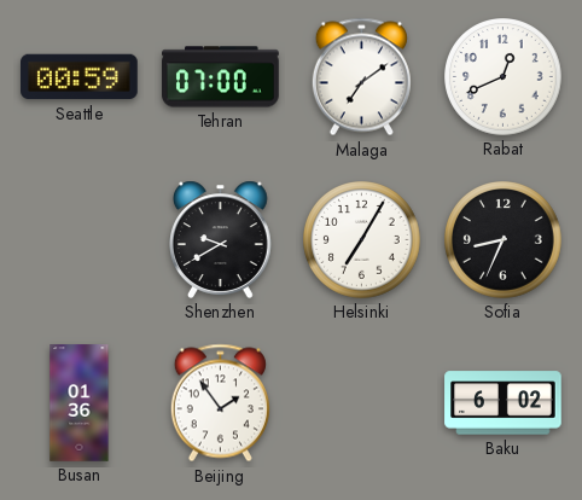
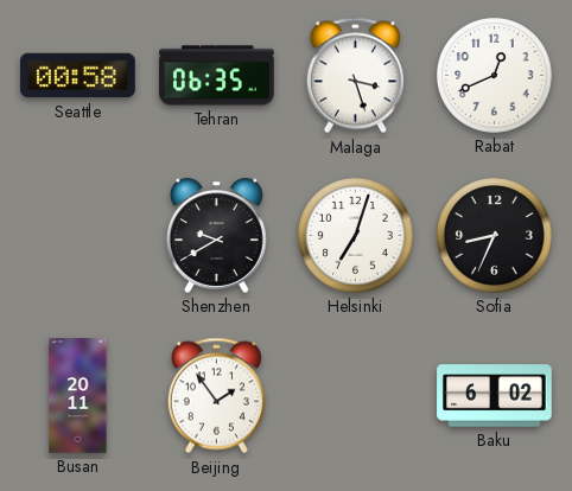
Seattle: 00:59 -> 00:58
Tehran: 07:00 -> 06:35
Malaga: 7:09 -> 3:27
Helsinki: 7:05 -> 7:03
Busan: 01:36 -> 20:11
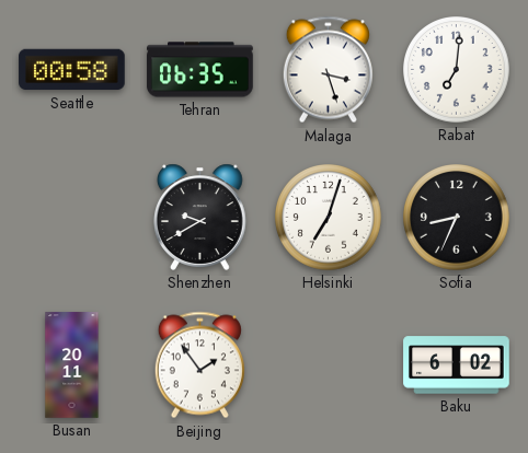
Rabat: 12:41 -> 7:01
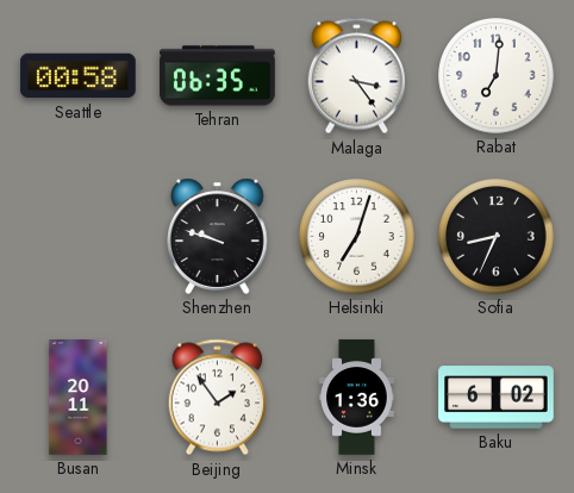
Malaga: 3:27 -> 3:24
Shenzhen: 9:40 -> 9:48
Minsk: none -> 1:36
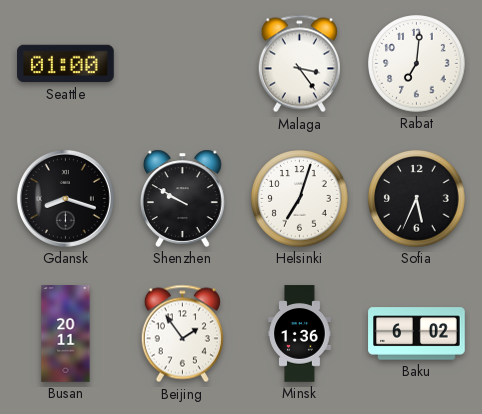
Seattle: 00:58 -> 01:00
Tehran: 06:35 -> none
Gdansk: none -> 8:18
Shenzhen: 9:48 -> 9:50
Sofia: 8:34 -> 5:34
